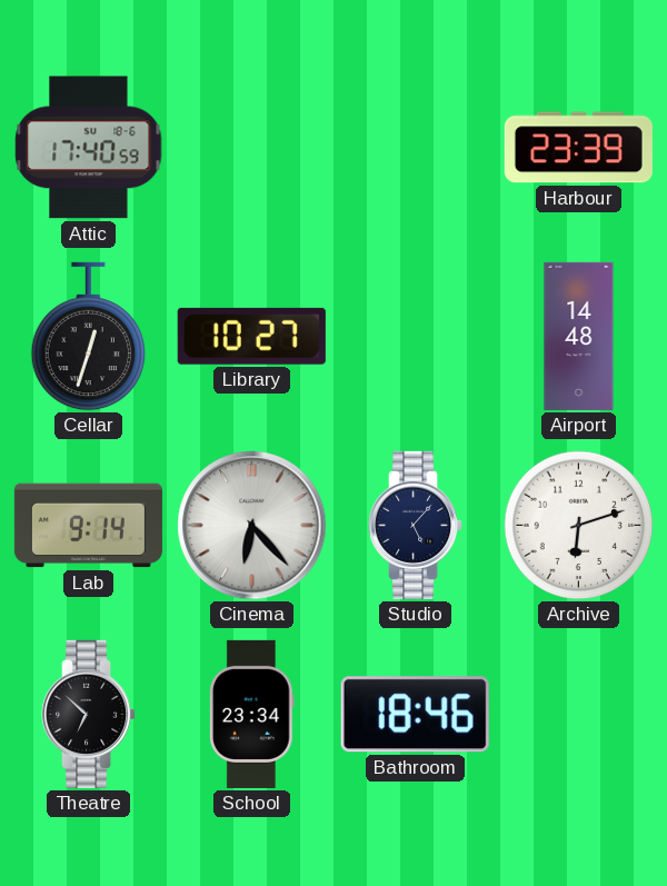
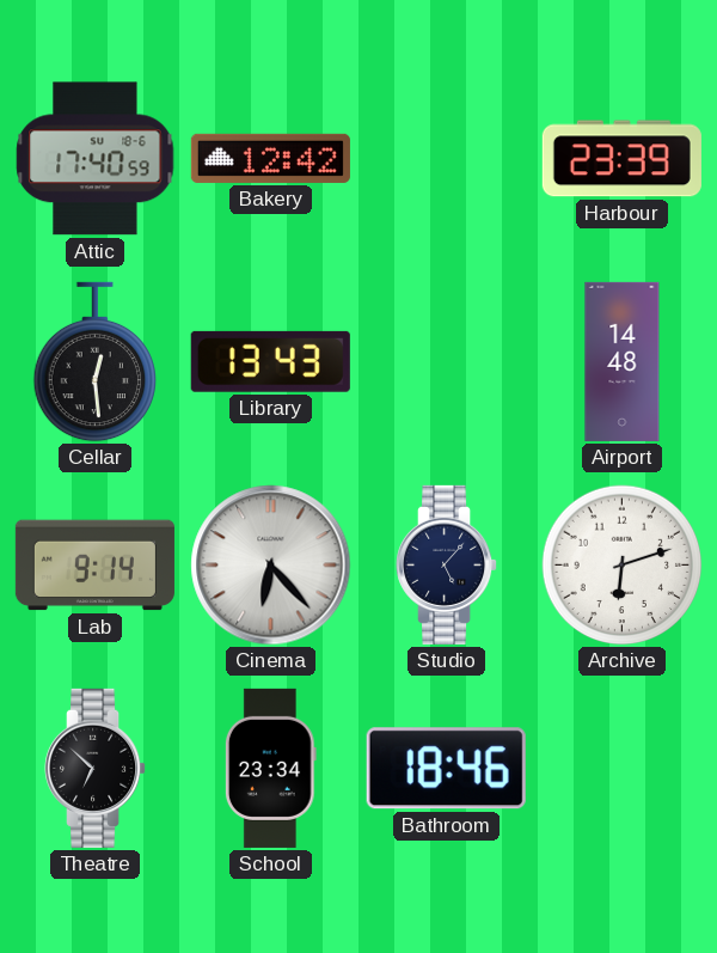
Bakery: none -> 12:42
Cellar: 12:33 -> 12:29
Library: 10:27 -> 13:43
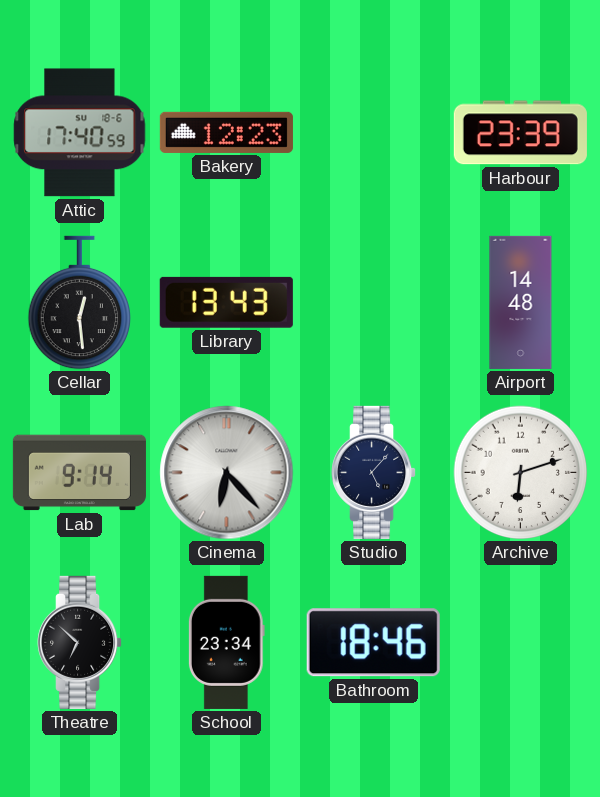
Bakery: 12:42 -> 12:23
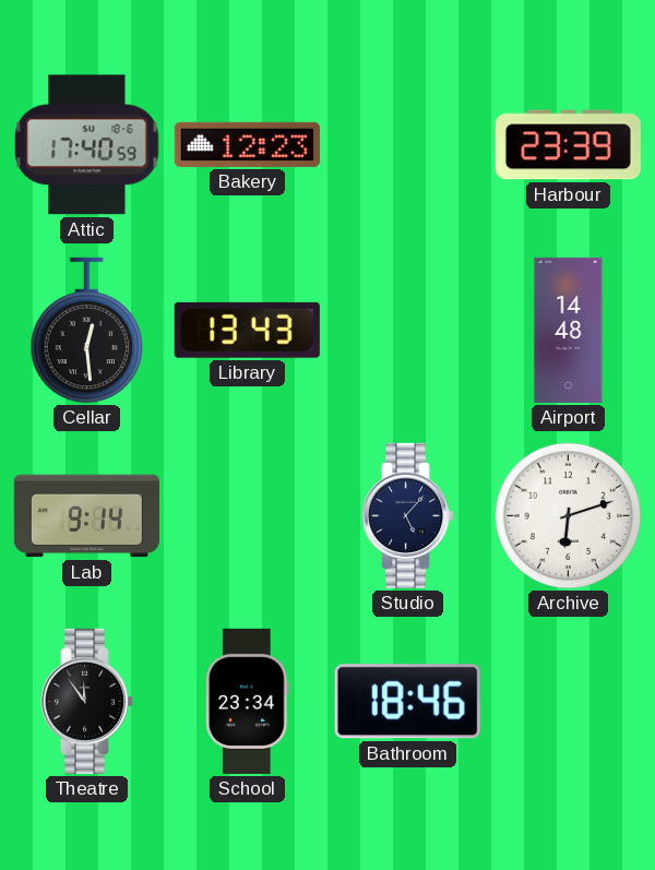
Cinema: 6:23 -> none
Theatre: 6:52 -> 11:54
